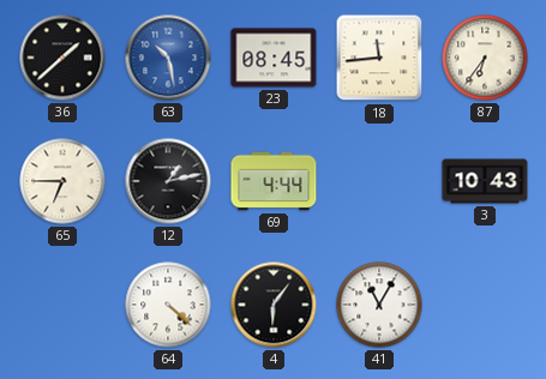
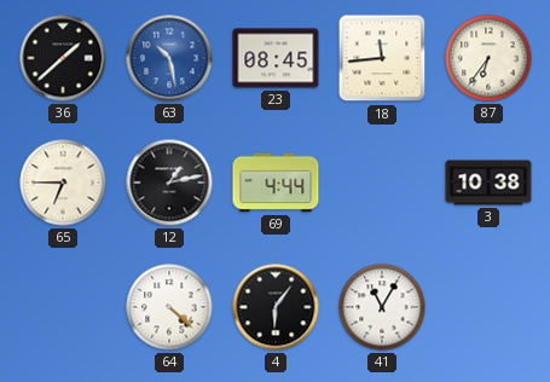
3: 10:43 -> 10:38
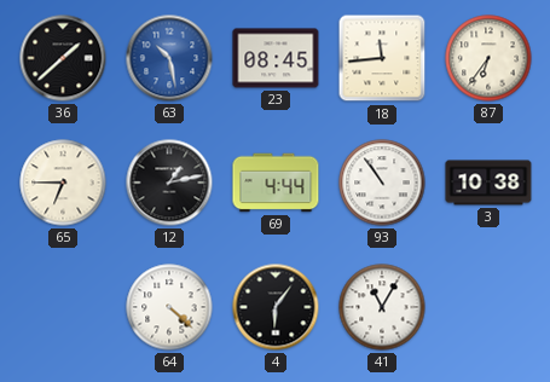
93: none -> 10:54
